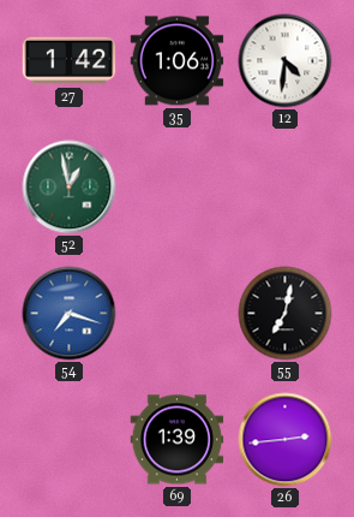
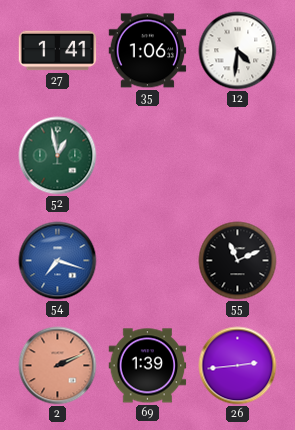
27: 1:42 -> 1:41
55: 7:02 -> 11:11
2: none -> 2:11
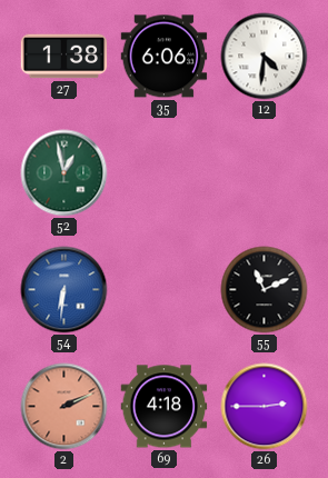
27: 1:41 -> 1:38
35: 1:06 -> 6:06
54: 7:18 -> 6:31
69: 1:39 -> 4:18
26: 2:44 -> 2:45
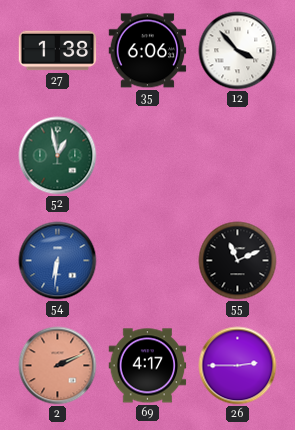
12: 4:31 -> 3:53
69: 4:18 -> 4:17
